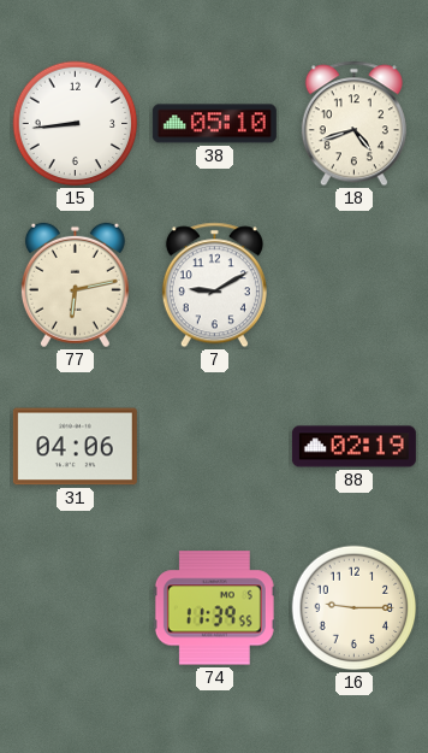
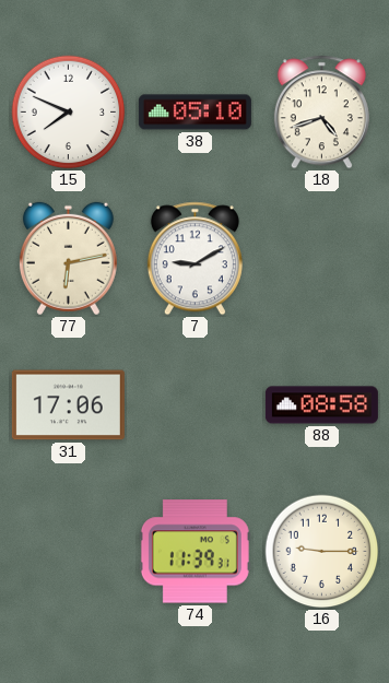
15: 8:44 -> 7:49
31: 04:06 -> 17:06
88: 02:19 -> 08:58
74: 11:39:55 -> 11:39:31
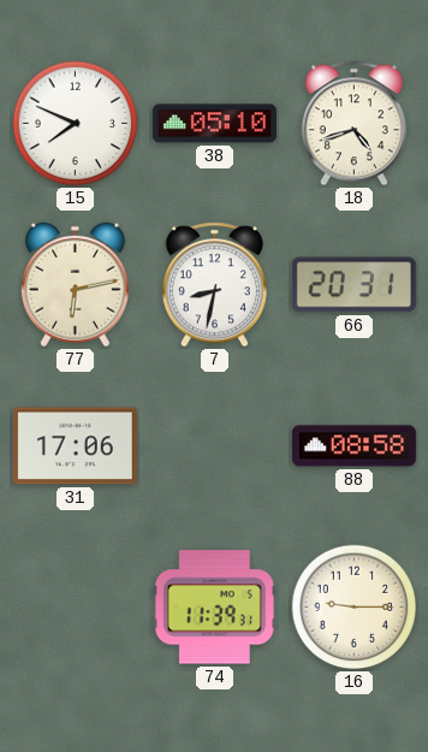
7: 9:10 -> 8:32
66: none -> 20:31
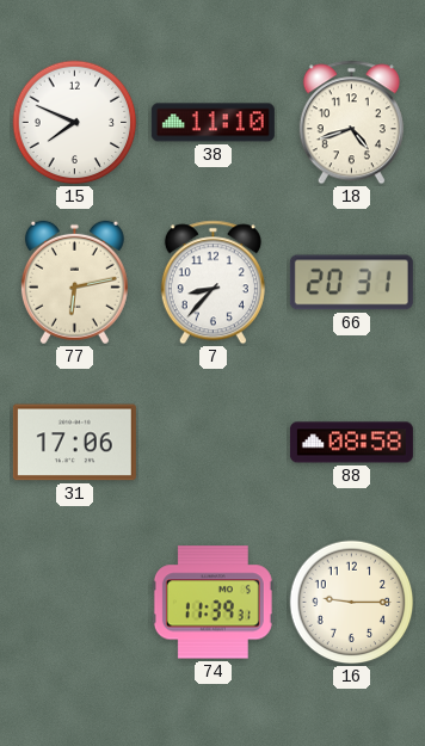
38: 05:10 -> 11:10
7: 8:32 -> 8:37
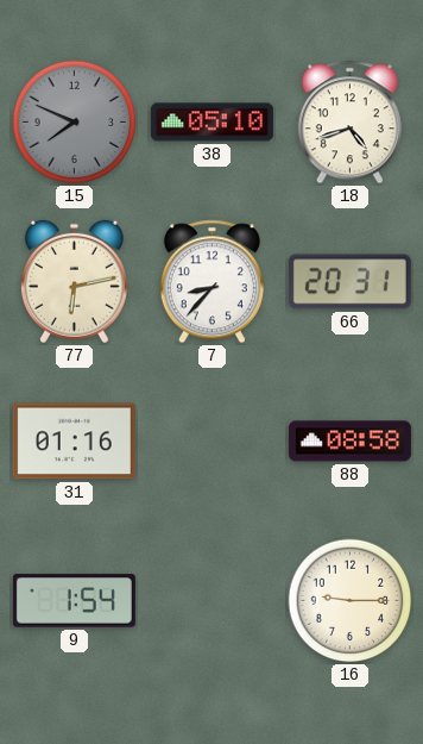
15 dial: white -> grey
38: 11:10 -> 05:10
31: 17:06 -> 01:16
9: none -> 1:54
74: 11:39 -> none
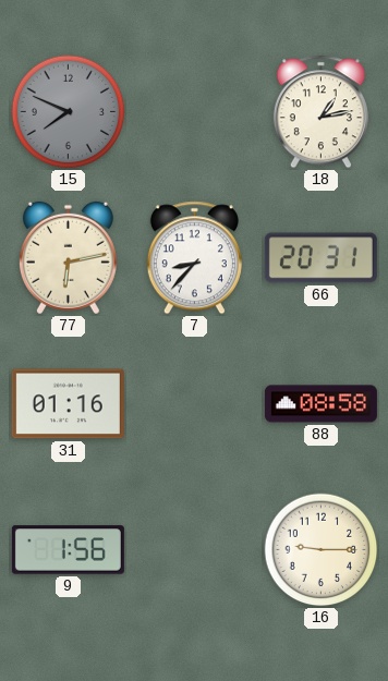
38: 05:10 -> none
18: 4:42 -> 1:13
9: 1:54 -> 1:56
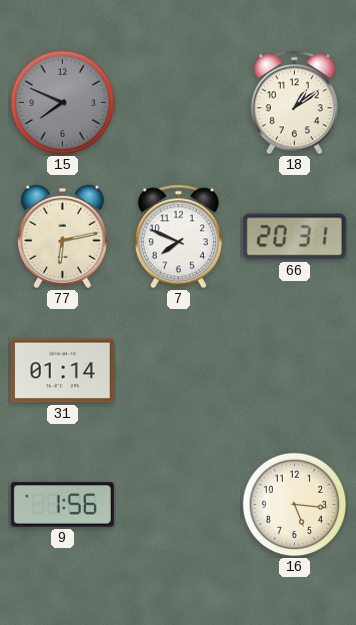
18: 1:13 -> 1:09
7: 8:37 -> 7:49
31: 01:16 -> 01:14
88: 08:58 -> none
16: 9:15 -> 5:16
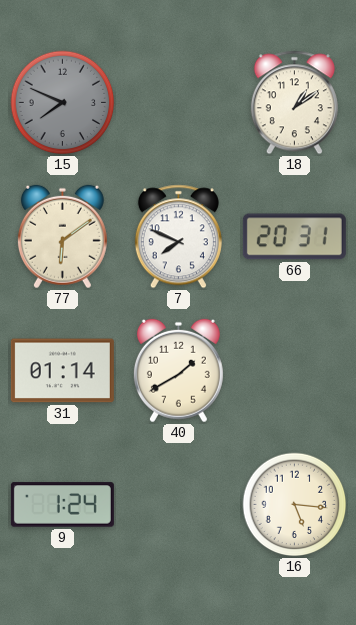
77: 6:13 -> 6:09
40: none -> 1:40
9: 1:56 -> 1:24
